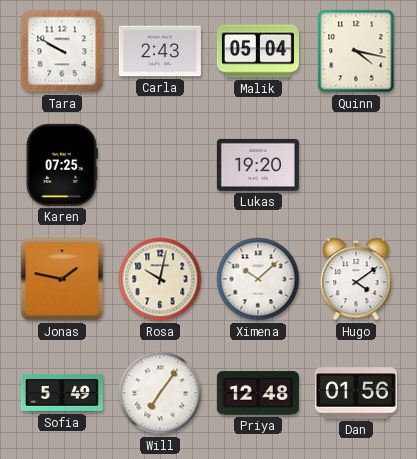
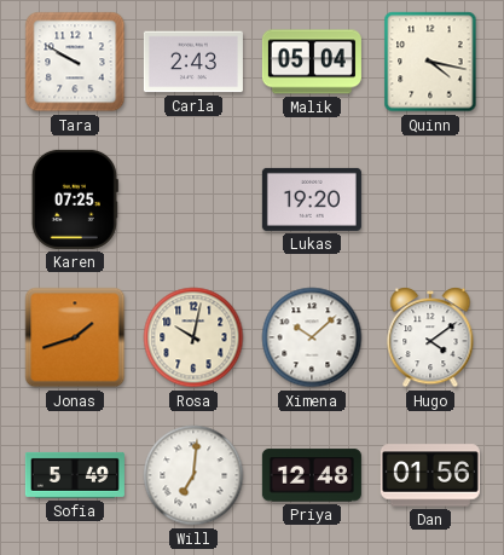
Jonas: 1:47 -> 1:42
Will: 7:06 -> 7:01
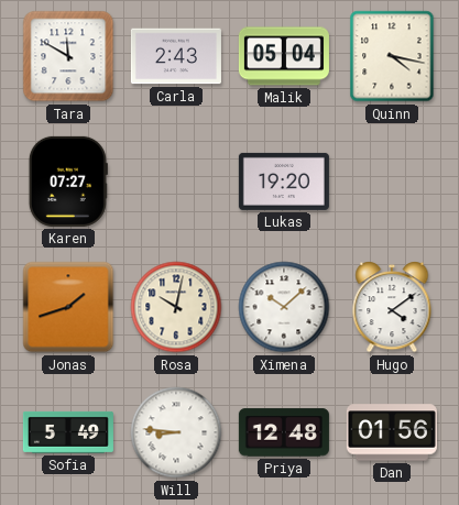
Tara: 9:50 -> 11:50
Karen: 07:25 -> 07:27
Will: 7:01 -> 8:46
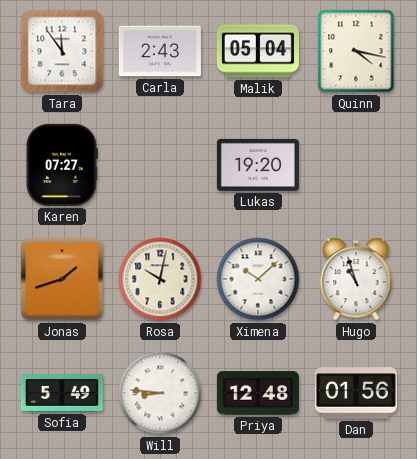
Tara: 11:50 -> 11:54
Hugo: 4:09 -> 10:57
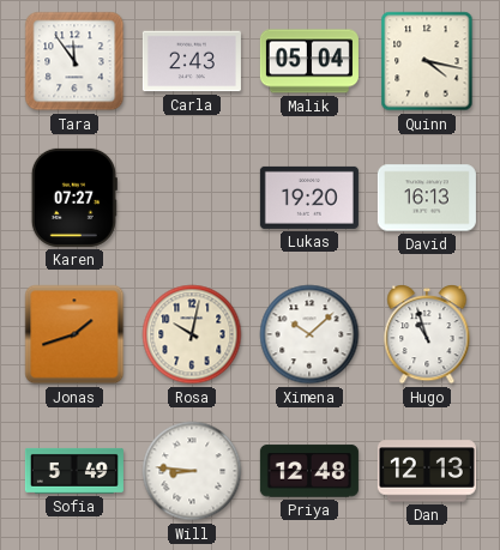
David: none -> 16:13
Dan: 01:56 -> 12:13
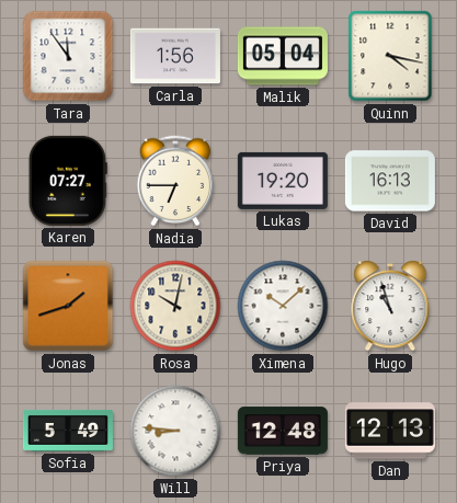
Carla: 2:43 -> 1:56
Nadia: none -> 6:45
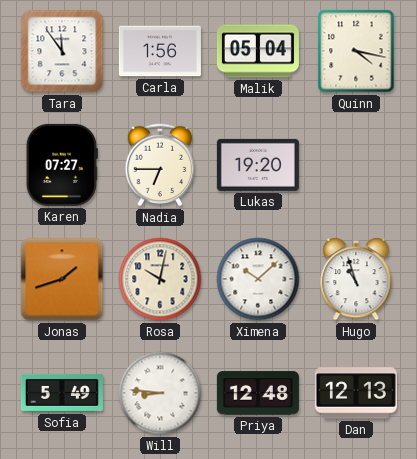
David: 16:13 -> none
